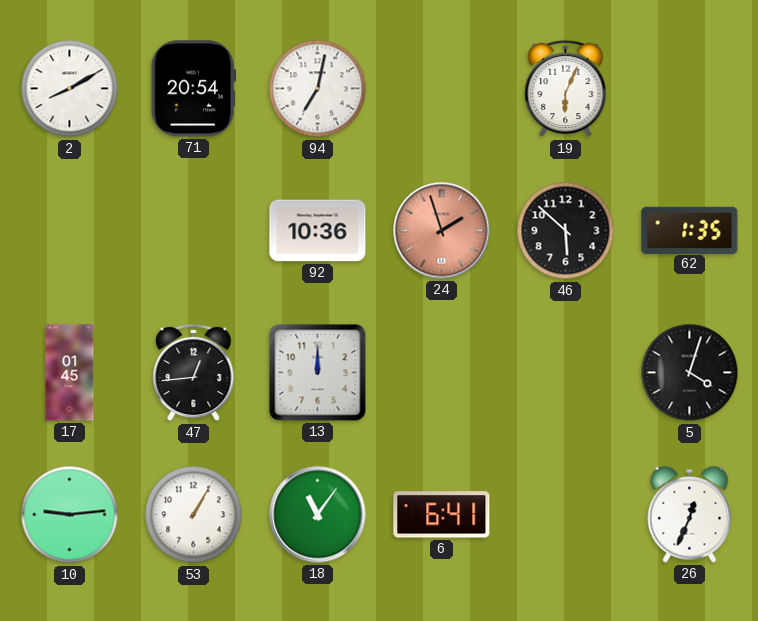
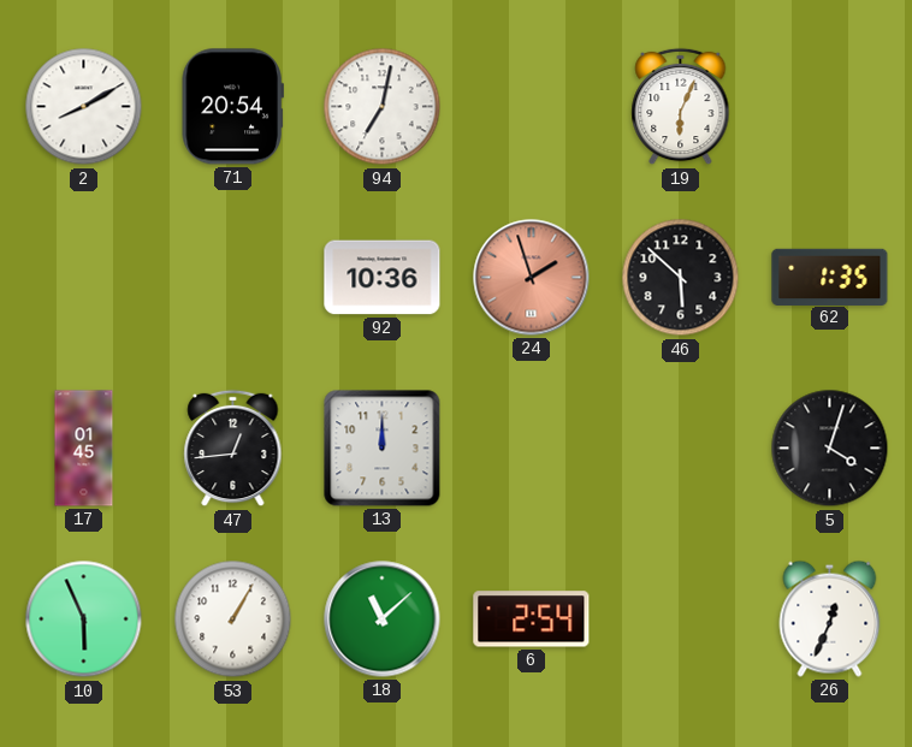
10: 9:14 -> 5:56
18: 11:06 -> 11:08
6: 6:41 -> 2:54
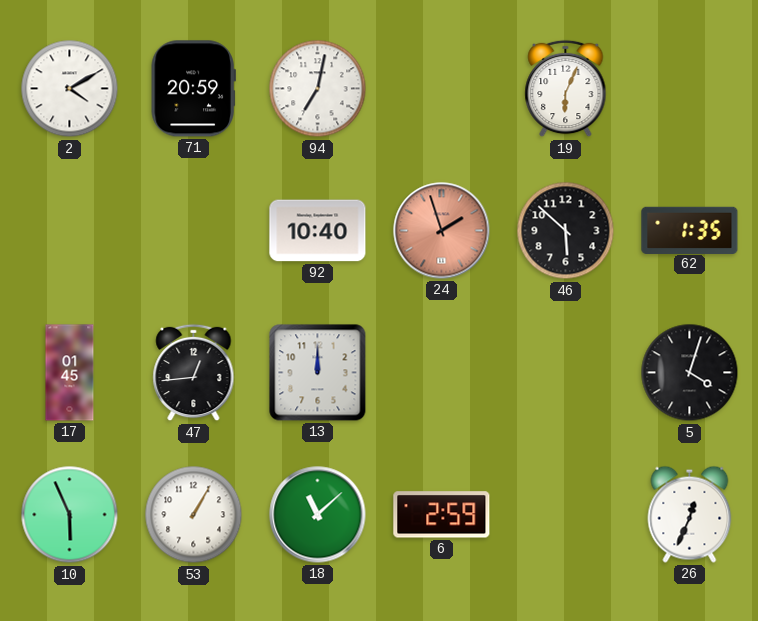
2: 8:10 -> 4:10
71: 20:54 -> 20:59
92: 10:36 -> 10:40
6: 2:54 -> 2:59
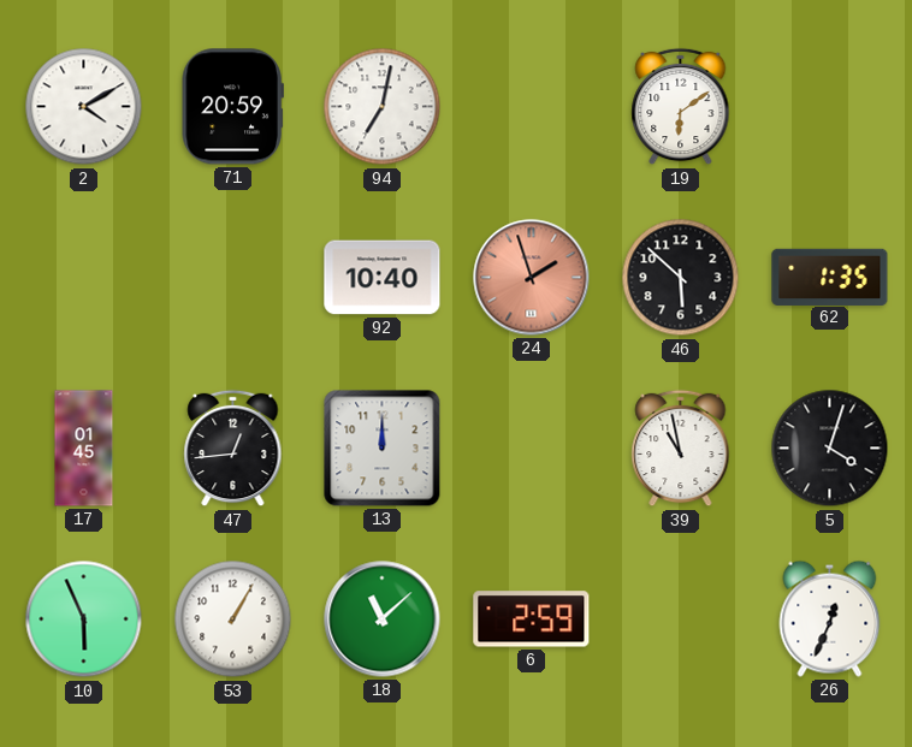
19: 6:04 -> 6:09
39: none -> 10:58
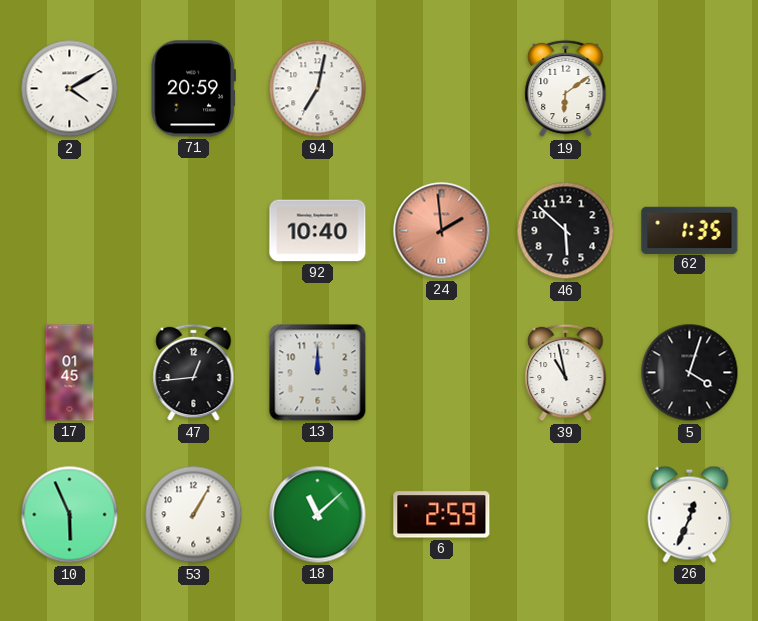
24: 1:57 -> 1:59
